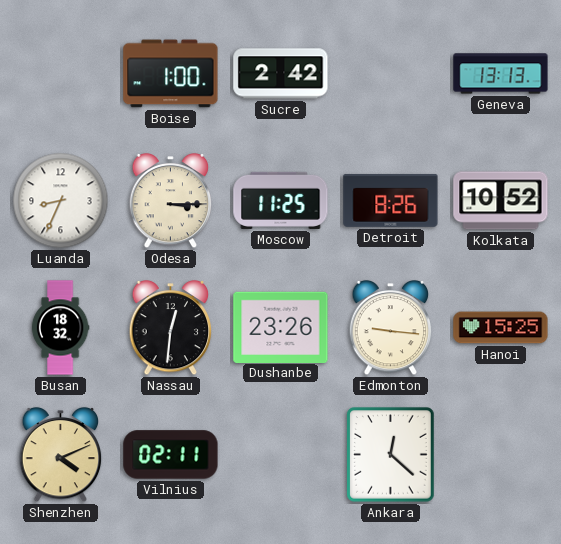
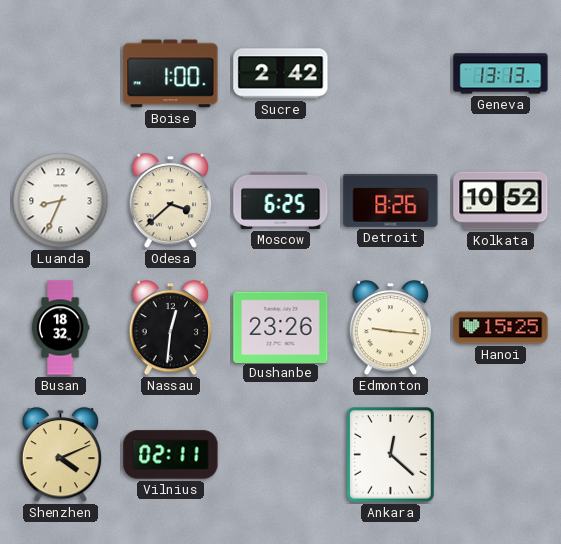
Odesa: 3:15 -> 3:38
Moscow: 11:25 -> 6:25
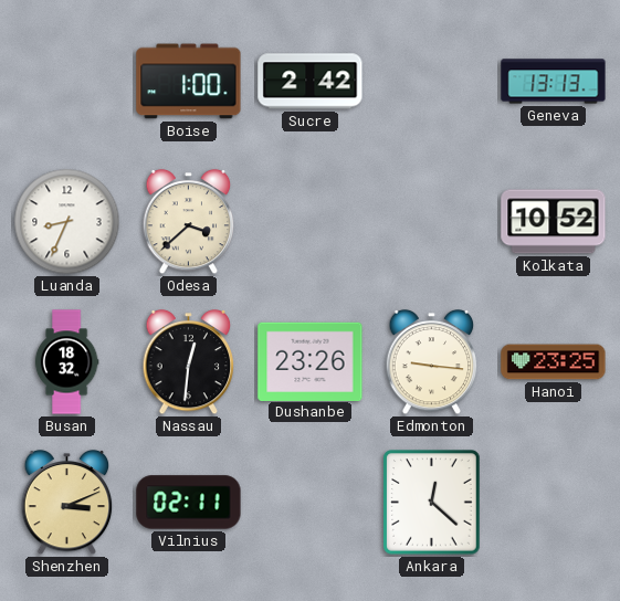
Moscow: 6:25 -> none
Detroit: 8:26 -> none
Hanoi: 15:25 -> 23:25
Shenzhen: 4:11 -> 3:11
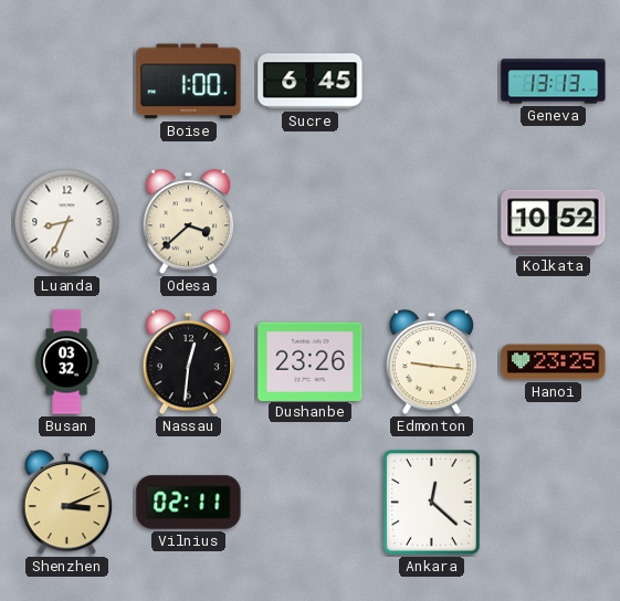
Sucre: 2:42 -> 6:45
Busan: 18:32 -> 03:32
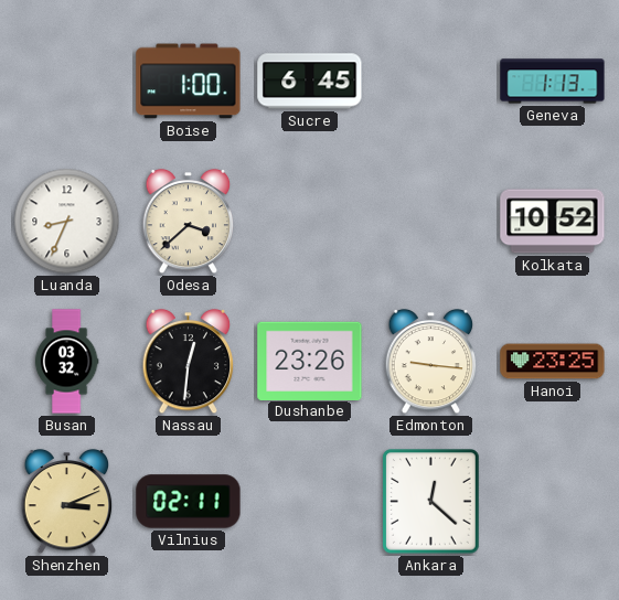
Geneva: 13:13 -> 1:13
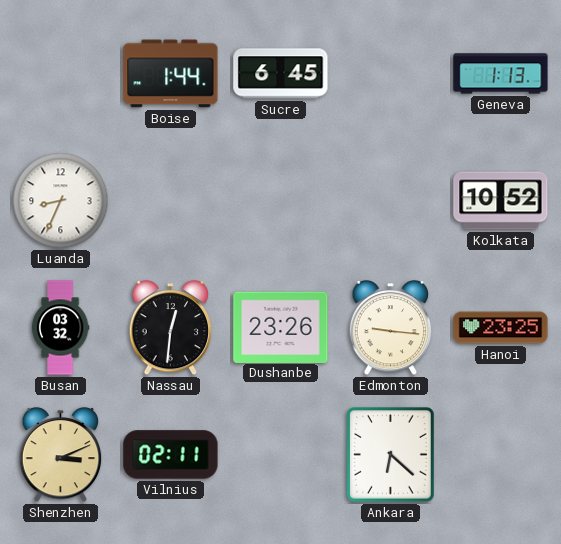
Boise: 1:00 -> 1:44
Odesa: 3:38 -> none
Ankara: 12:22 -> 6:22
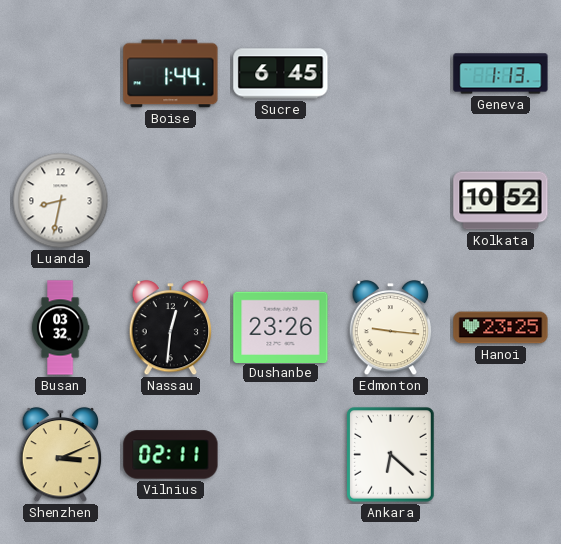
Luanda: 8:34 -> 8:32
